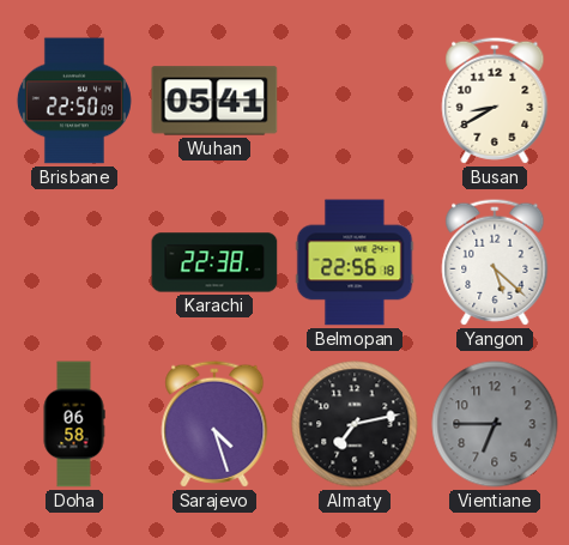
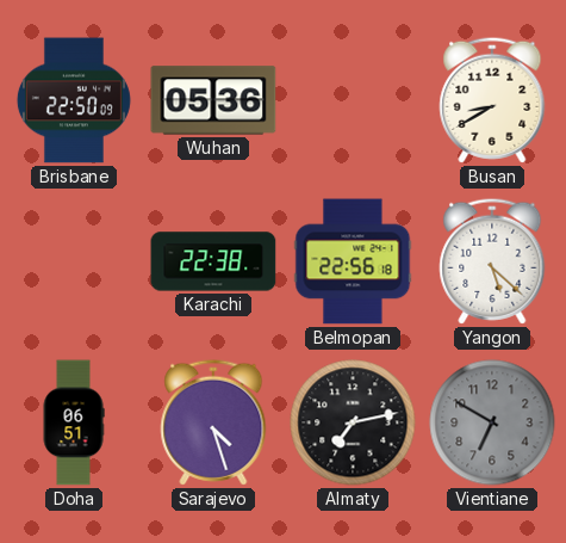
Wuhan: 05:41 -> 05:36
Doha: 06:58 -> 06:51
Vientiane: 6:45 -> 6:50
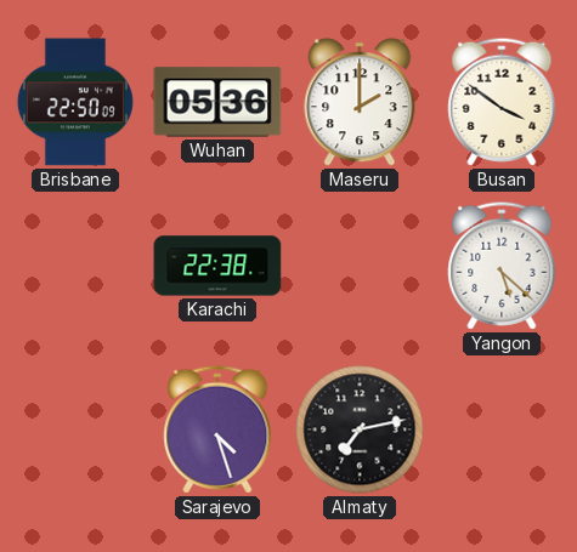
Maseru: none -> 2:00
Busan: 8:40 -> 3:51
Belmopan: 22:56 -> none
Doha: 06:51 -> none
Vientiane: 6:50 -> none
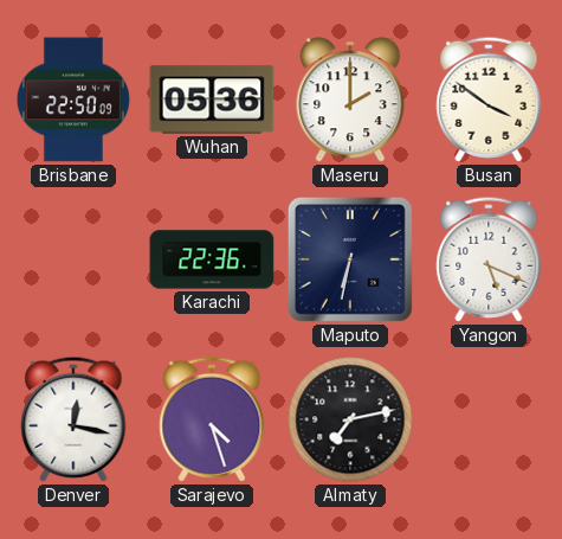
Karachi: 22:38 -> 22:36
Maputo: none -> 6:32
Yangon: 5:22 -> 5:19
Denver: none -> 12:17
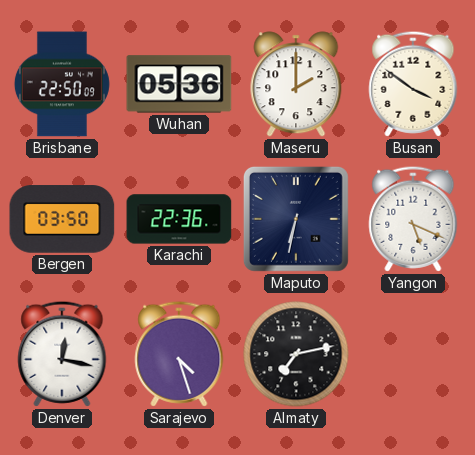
Bergen: none -> 03:50
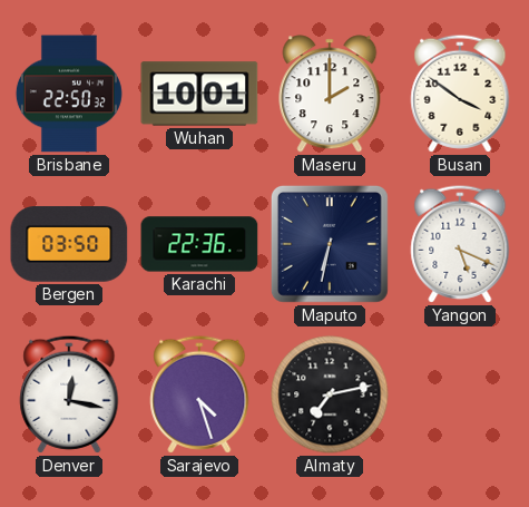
Brisbane: 22:50:09 -> 22:50:32
Wuhan: 05:36 -> 10:01
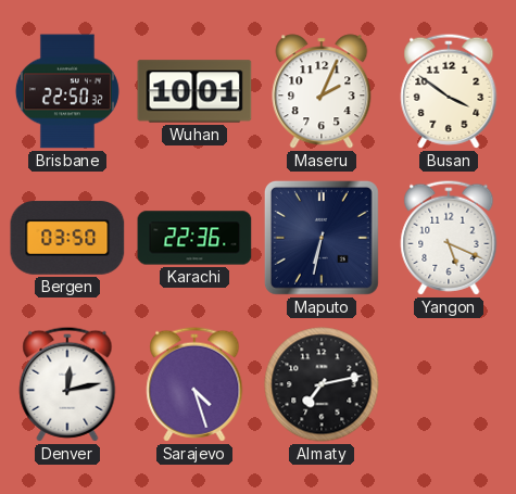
Maseru: 2:00 -> 2:04
Denver: 12:17 -> 12:13
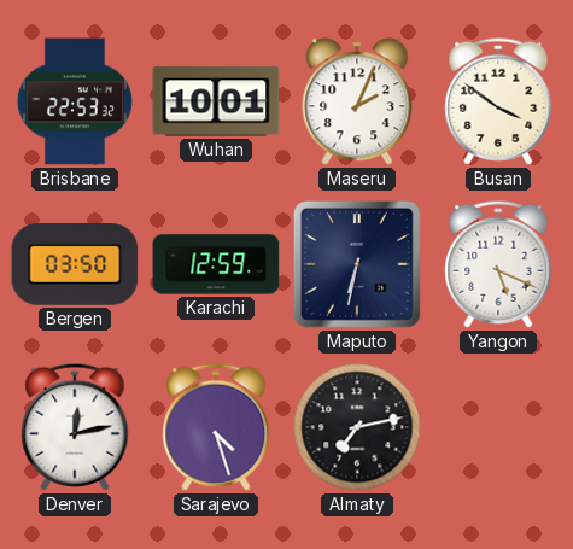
Brisbane: 22:50 -> 22:53
Karachi: 22:36 -> 12:59
